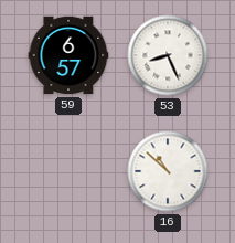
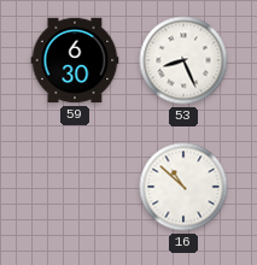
59: 6:57 -> 6:30
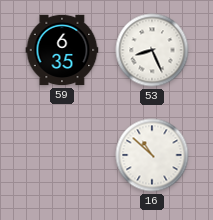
59: 6:30 -> 6:35
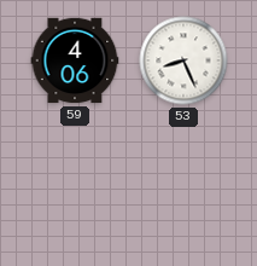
59: 6:35 -> 4:06
16: 10:52 -> none
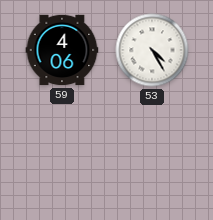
53: 8:26 -> 4:25
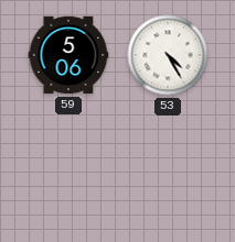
59: 4:06 -> 5:06
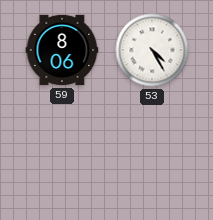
59: 5:06 -> 8:06
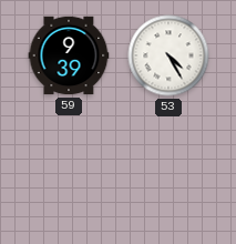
59: 8:06 -> 9:39
